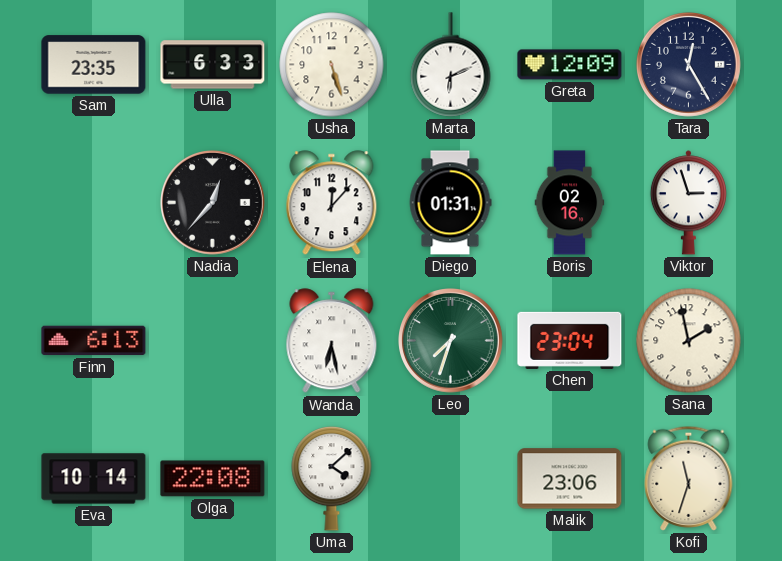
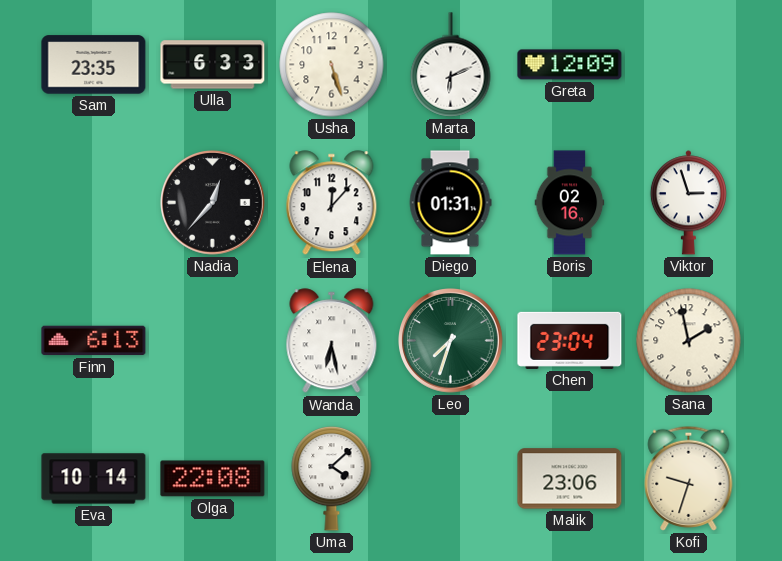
Tara: 12:25 -> none
Kofi: 11:33 -> 9:33
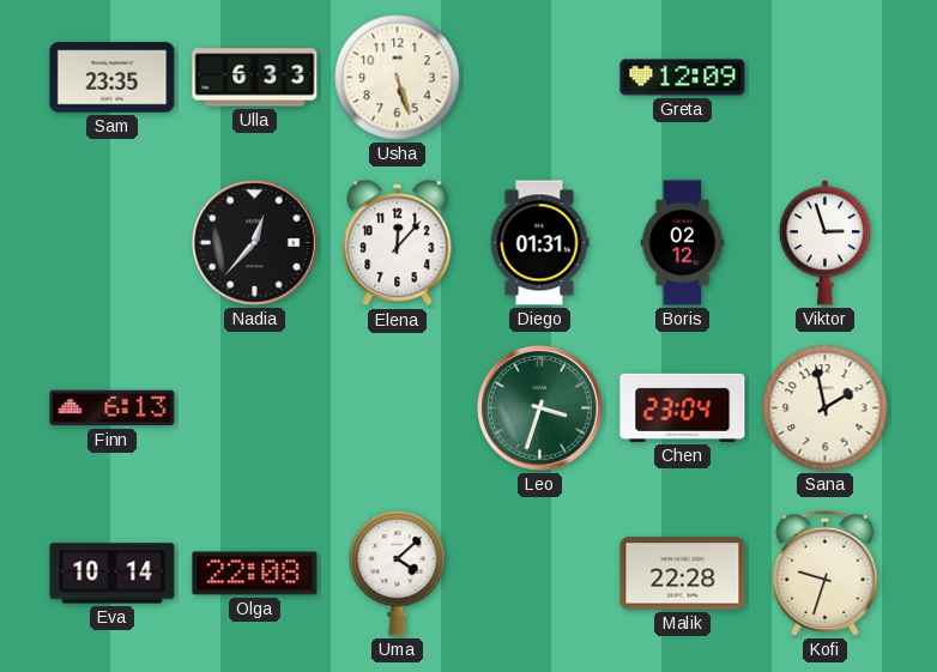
Marta: 6:11 -> none
Boris: 02:16 -> 02:12
Wanda: 6:28 -> none
Leo: 7:33 -> 3:33
Malik: 23:06 -> 22:28
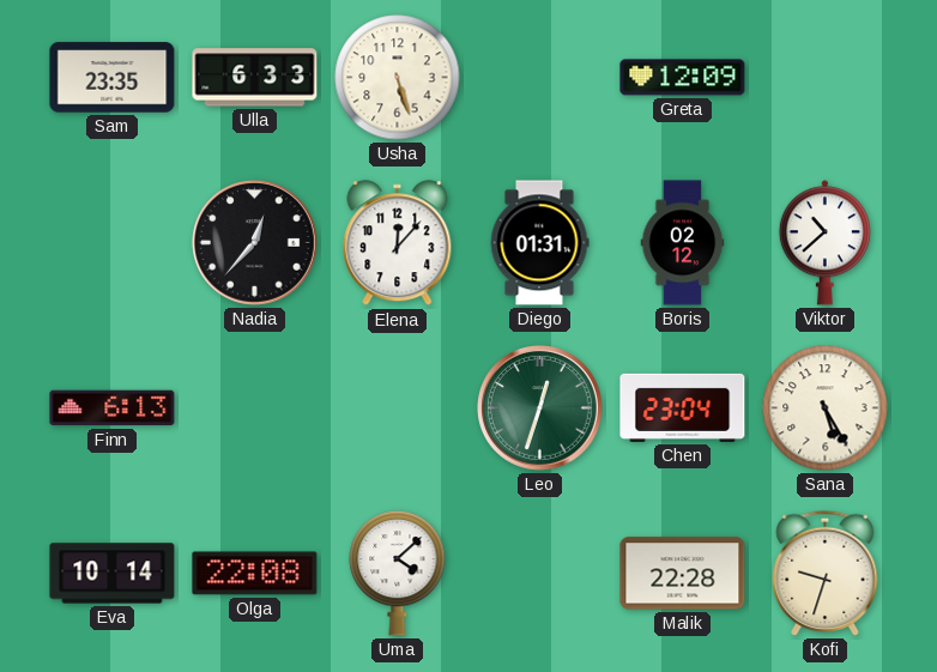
Viktor: 2:57 -> 10:38
Leo: 3:33 -> 12:33
Sana: 1:58 -> 5:25
